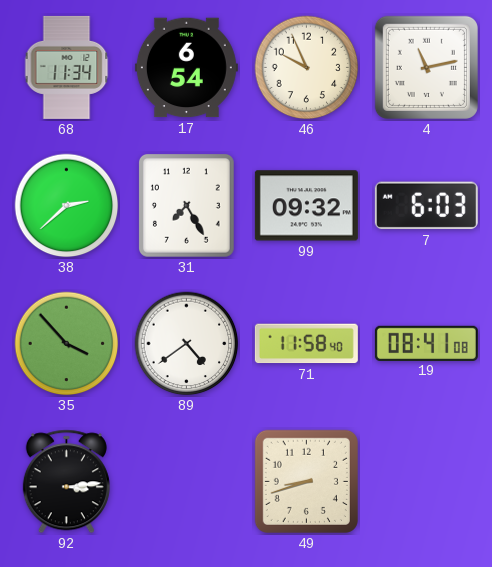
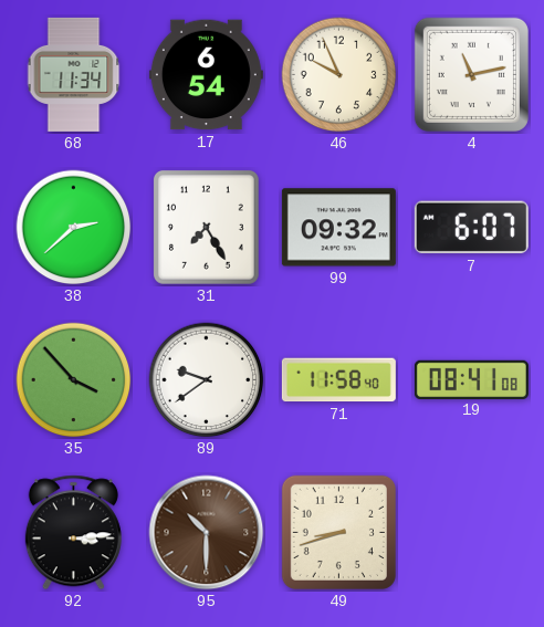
7: 6:03 -> 6:07
89: 4:39 -> 9:39
95: none -> 10:30
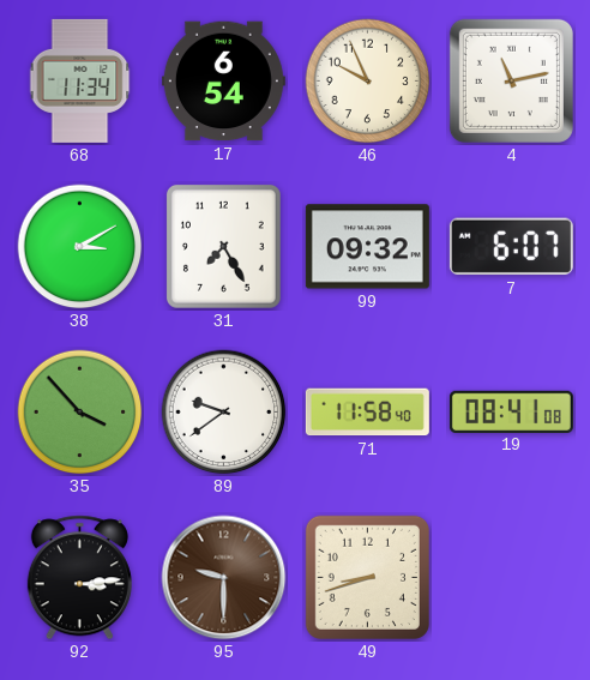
38: 2:38 -> 3:10
95: 10:30 -> 9:30
